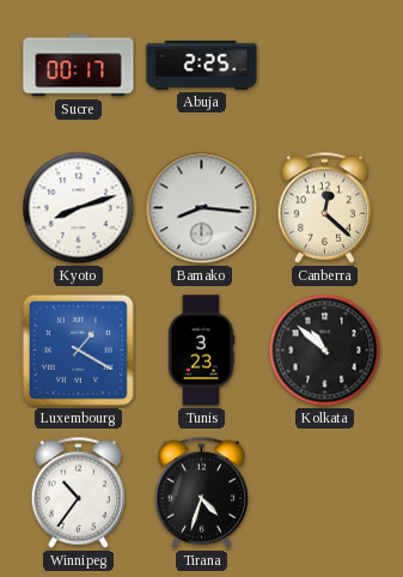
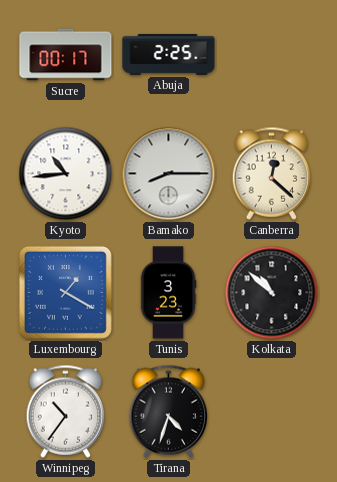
Kyoto: 8:12 -> 10:44
Bamako: 8:16 -> 8:15
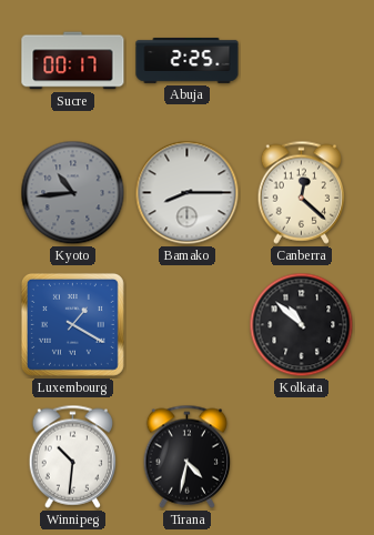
Kyoto dial: white -> grey
Tunis: 3:23 -> none
Winnipeg: 10:36 -> 10:31
Tirana: 4:33 -> 4:32
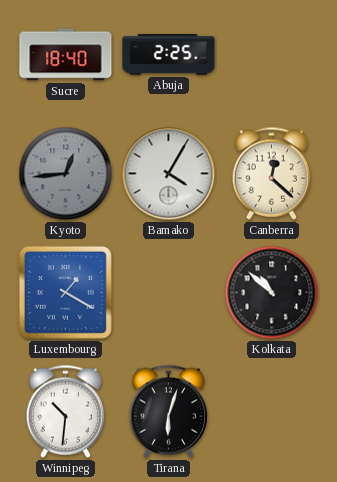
Sucre: 00:17 -> 18:40
Kyoto: 10:44 -> 12:44
Bamako: 8:15 -> 4:05
Tirana: 4:32 -> 6:03
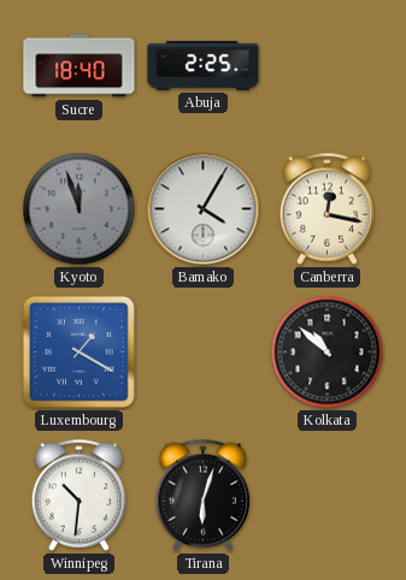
Kyoto: 12:44 -> 11:57
Canberra: 12:22 -> 12:17
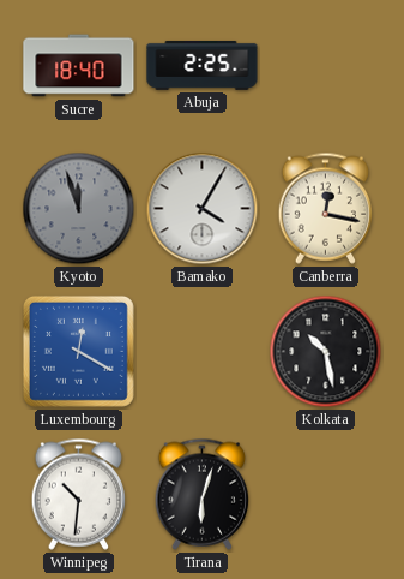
Luxembourg: 1:20 -> 12:20
Kolkata: 10:52 -> 10:28
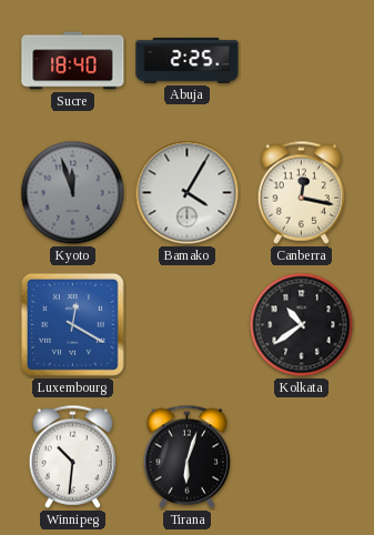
Kolkata: 10:28 -> 10:39
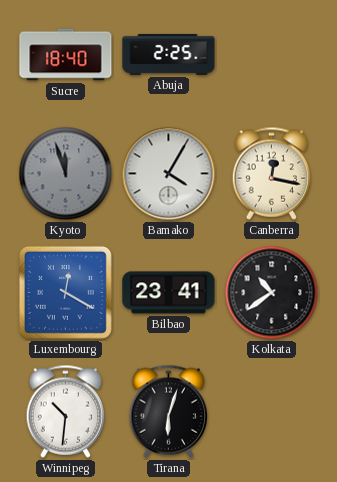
Bilbao: none -> 23:41
